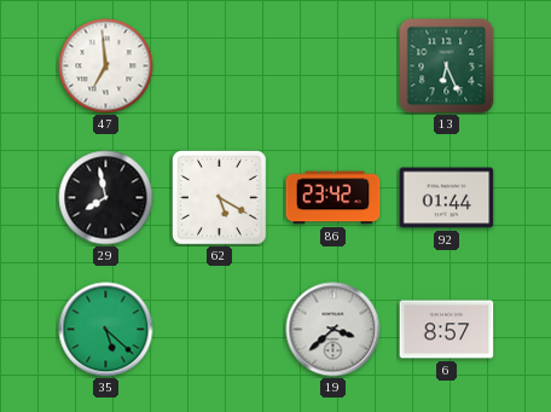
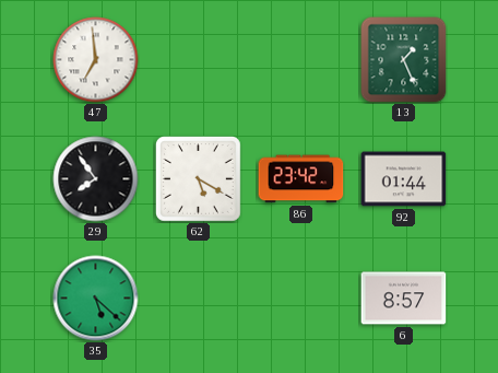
13: 6:26 -> 1:26
29: 7:58 -> 7:54
19: 3:38 -> none
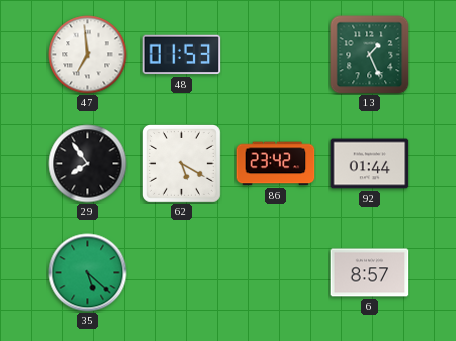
48: none -> 01:53
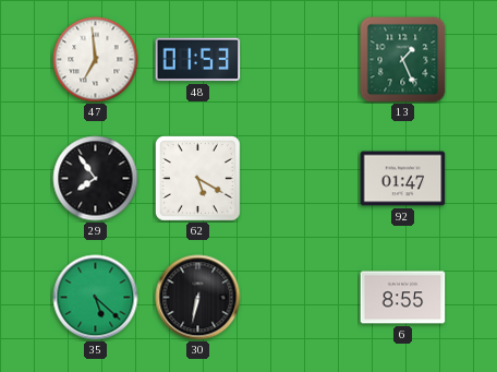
86: 23:42 -> none
92: 01:44 -> 01:47
30: none -> 6:32
6: 8:57 -> 8:55
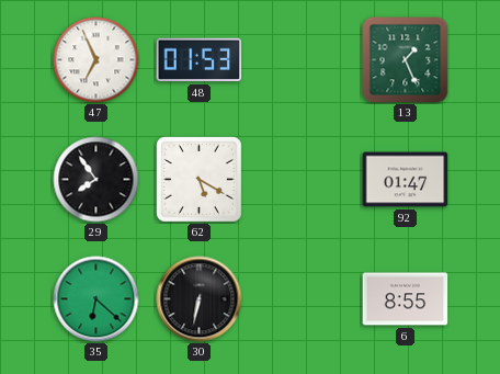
47: 6:59 -> 6:56
35: 5:22 -> 6:22
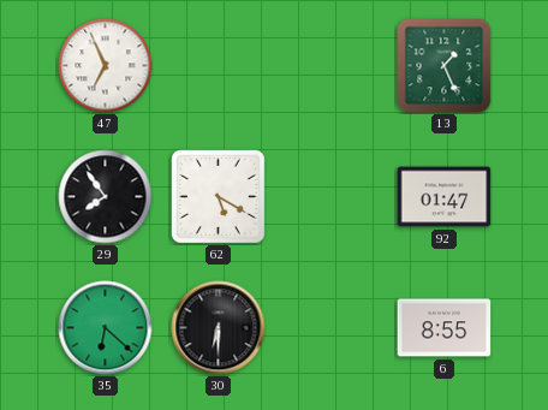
48: 01:53 -> none
30: 6:32 -> 6:30
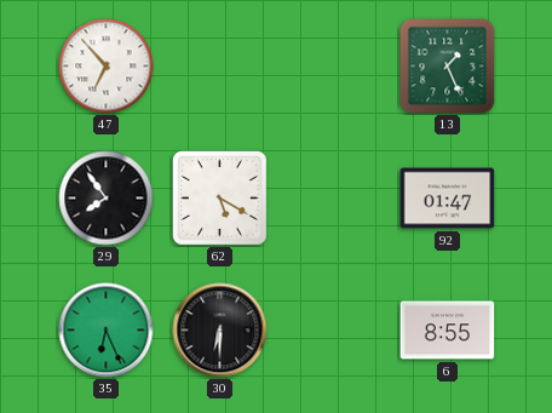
47: 6:56 -> 6:53
35: 6:22 -> 6:26
